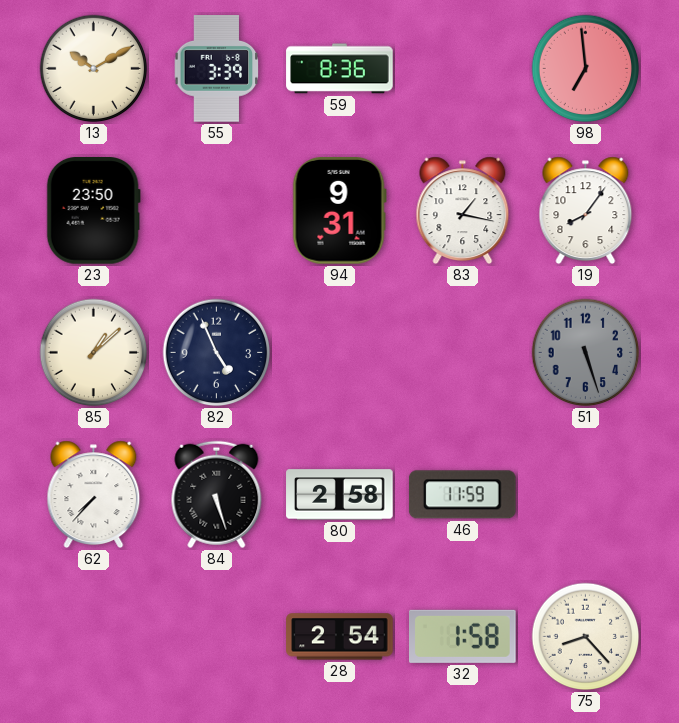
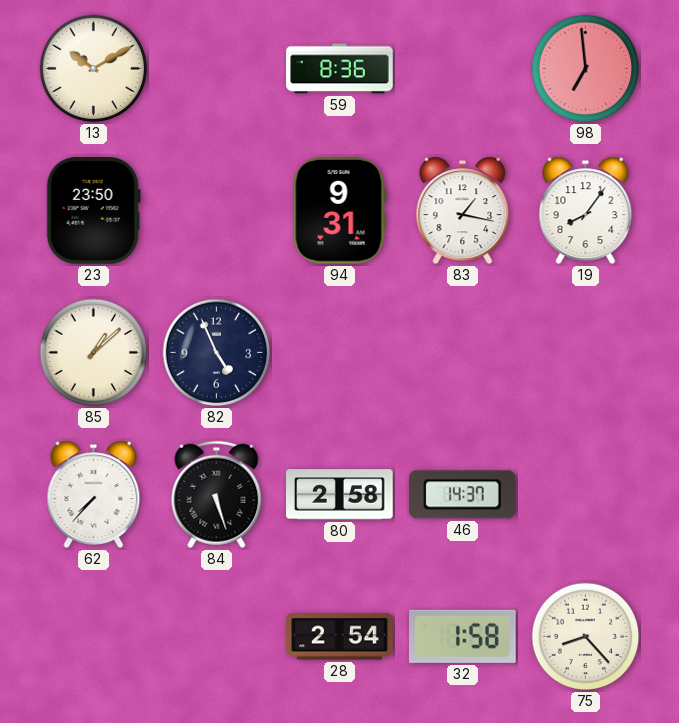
55: 3:39 -> none
51: 5:27 -> none
46: 11:59 -> 14:37
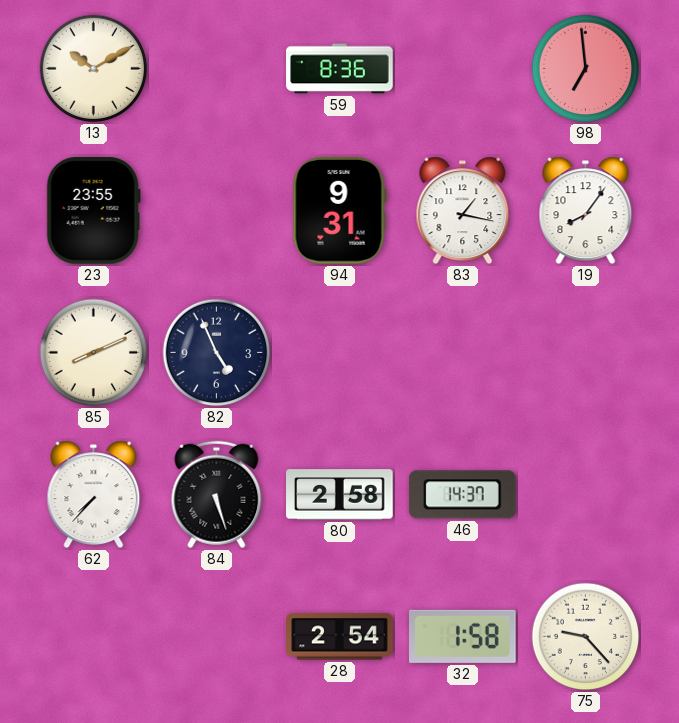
23: 23:50 -> 23:55
85: 1:08 -> 8:11
75: 8:23 -> 9:23
